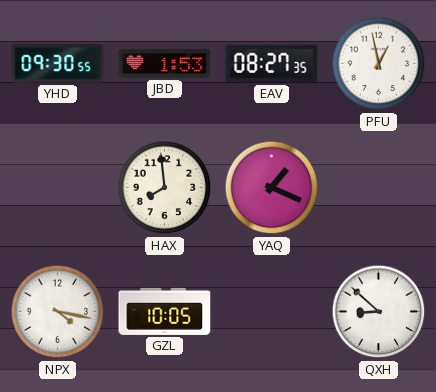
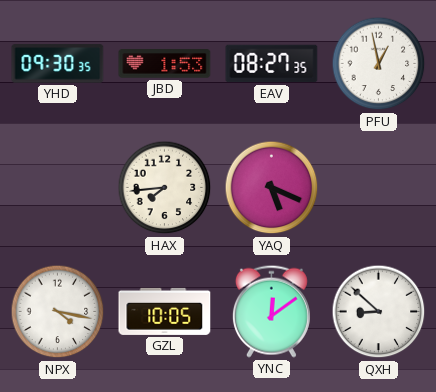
YHD: 09:30:55 -> 09:30:35
HAX: 7:59 -> 7:44
YAQ: 1:19 -> 5:19
YNC: none -> 12:09
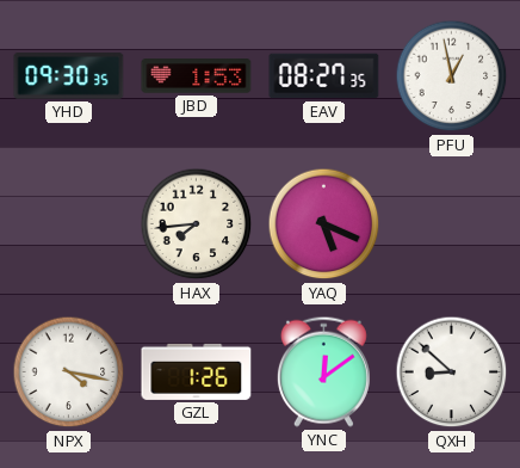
GZL: 10:05 -> 1:26
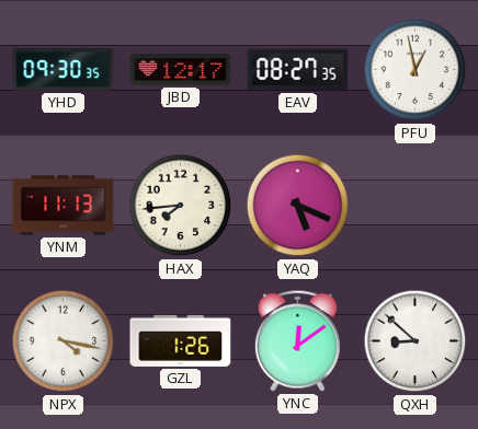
JBD: 1:53 -> 12:17
YNM: none -> 11:13
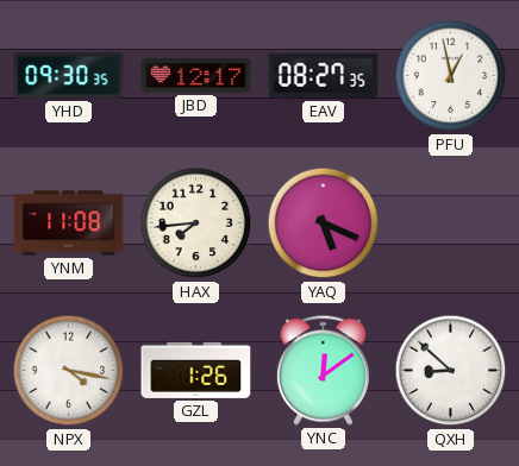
YNM: 11:13 -> 11:08
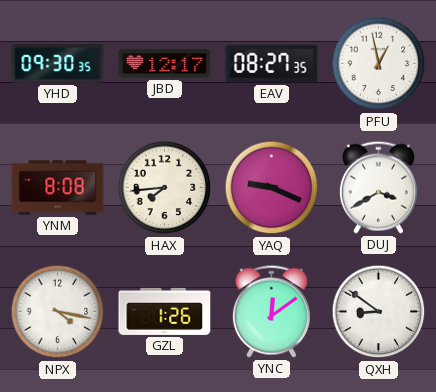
YNM: 11:08 -> 8:08
YAQ: 5:19 -> 9:19
DUJ: none -> 3:40
QXH: 8:52 -> 8:51
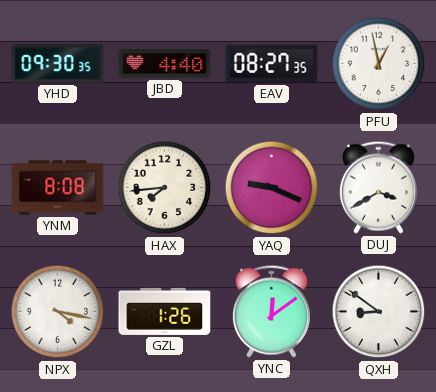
JBD: 12:17 -> 4:40
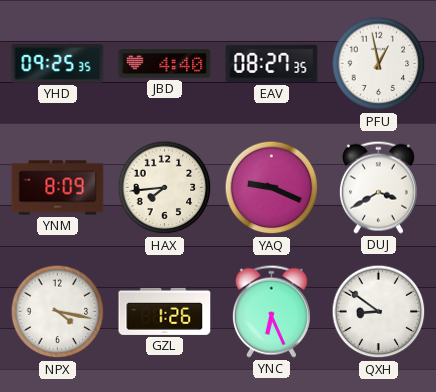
YHD: 09:30 -> 09:25
YNM: 8:08 -> 8:09
YNC: 12:09 -> 6:26
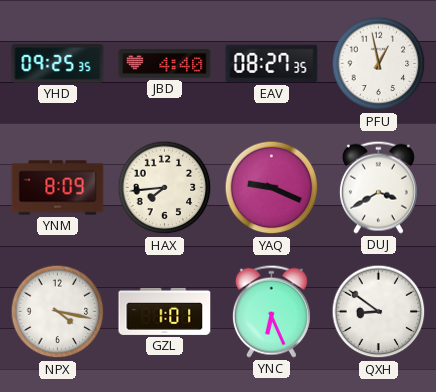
GZL: 1:26 -> 1:01
